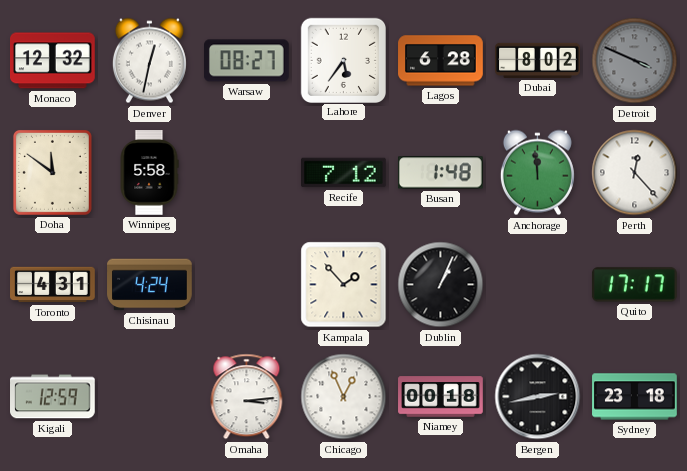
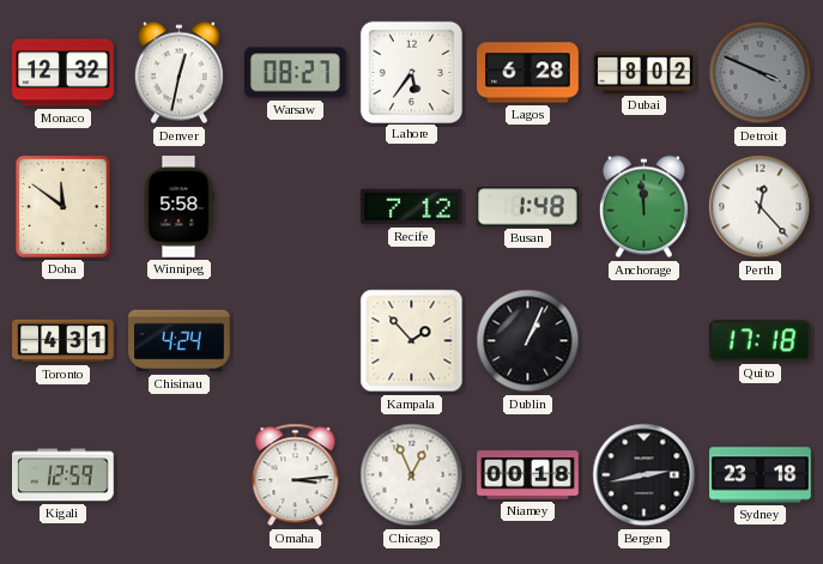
Quito: 17:17 -> 17:18
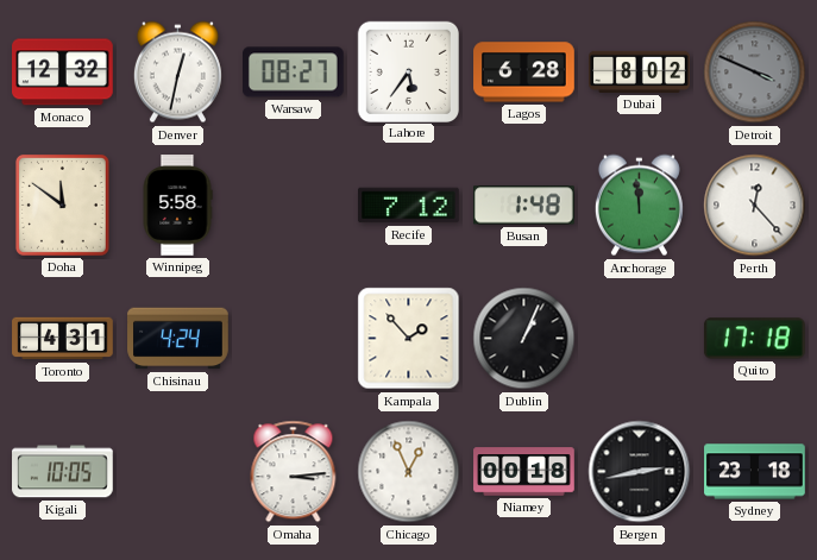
Kigali: 12:59 -> 10:05
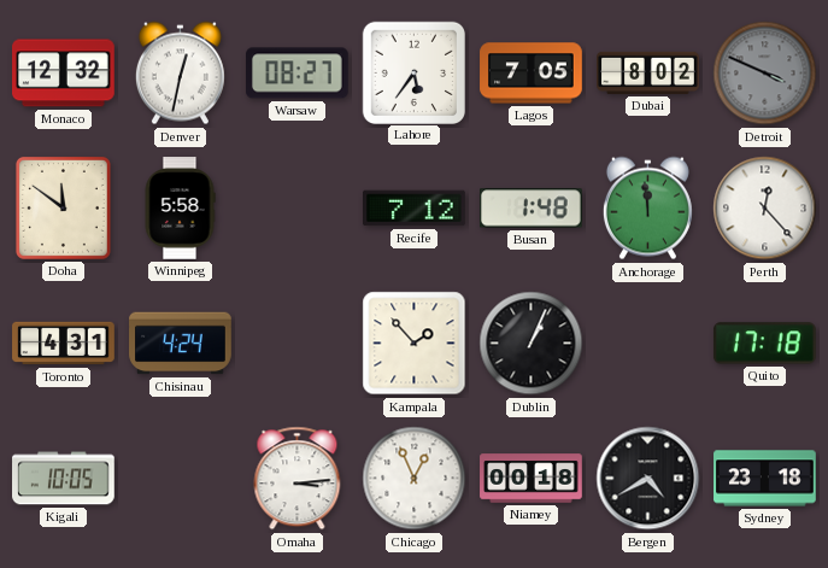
Lagos: 6:28 -> 7:05
Bergen: 2:43 -> 4:40
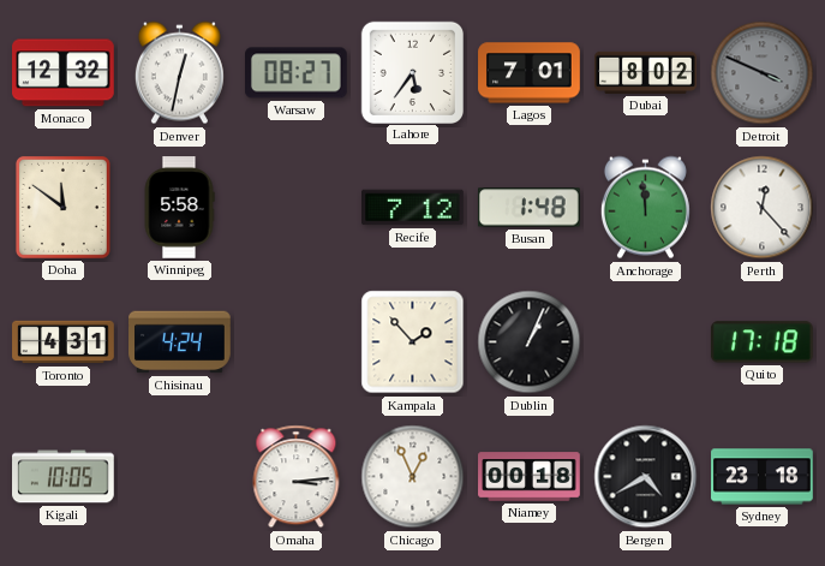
Lagos: 7:05 -> 7:01
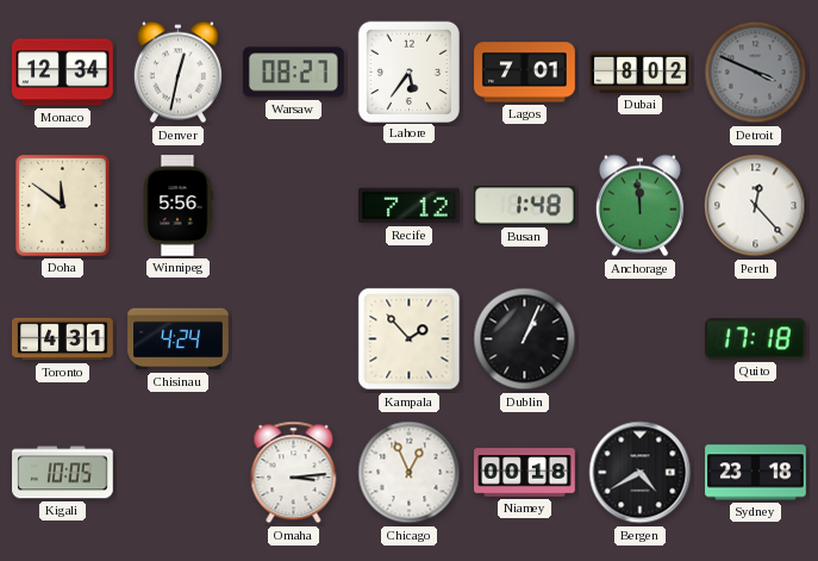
Monaco: 12:32 -> 12:34
Winnipeg: 5:58 -> 5:56
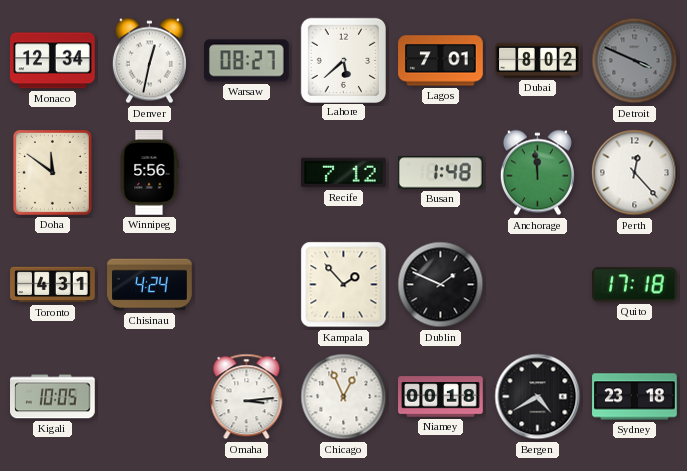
Lahore: 5:36 -> 5:38
Dublin: 1:04 -> 1:49
